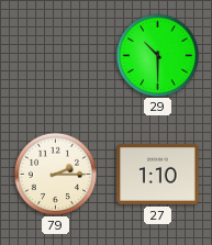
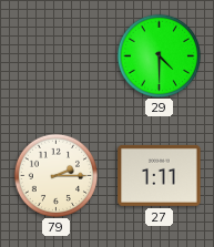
29: 10:30 -> 4:30
27: 1:10 -> 1:11
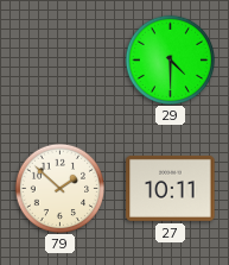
79: 2:15 -> 1:52
27: 1:11 -> 10:11
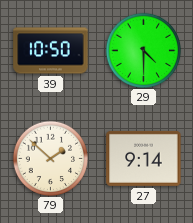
39: none -> 10:50
27: 10:11 -> 9:14
